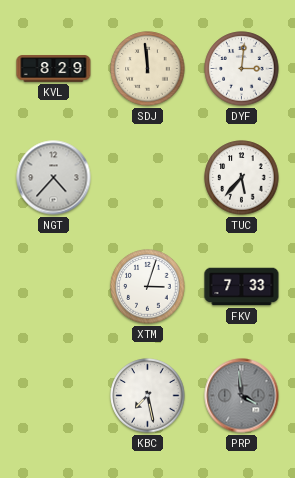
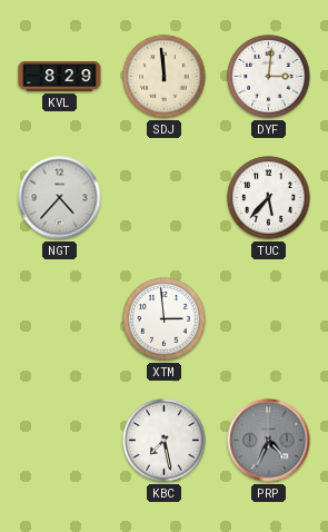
XTM: 3:03 -> 2:59
FKV: 7:33 -> none
PRP: 3:59 -> 4:34
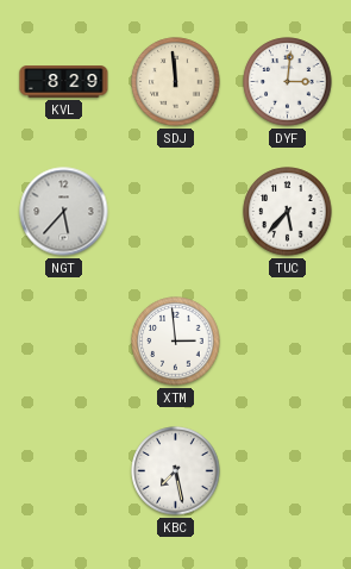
NGT: 4:37 -> 5:37
PRP: 4:34 -> none
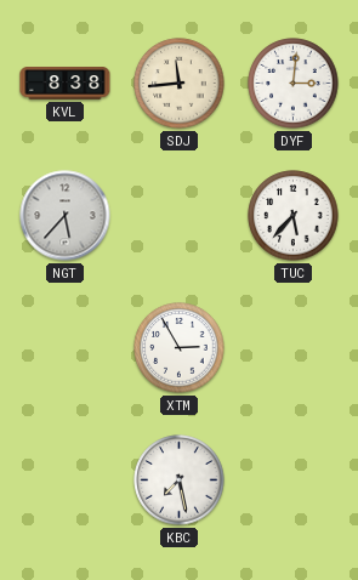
KVL: 8:29 -> 8:38
SDJ: 11:59 -> 11:44
XTM: 2:59 -> 2:55
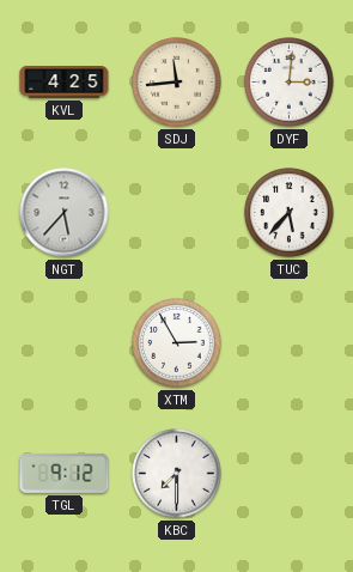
KVL: 8:38 -> 4:25
TGL: none -> 9:12
KBC: 7:28 -> 7:30
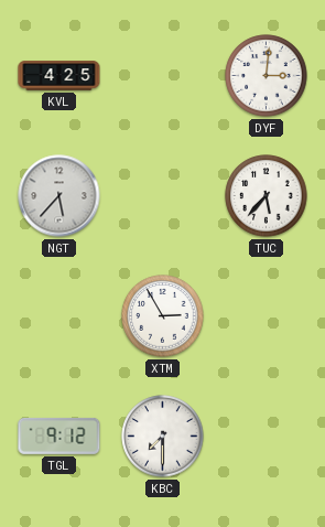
SDJ: 11:44 -> none
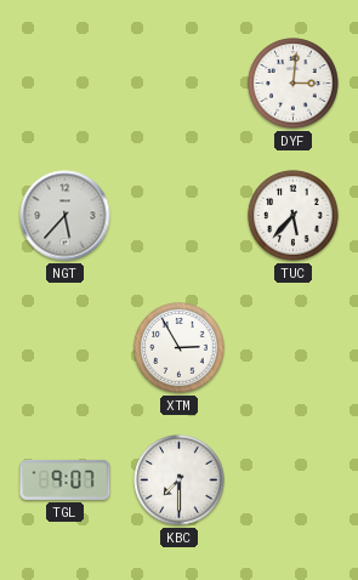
KVL: 4:25 -> none
TGL: 9:12 -> 9:07
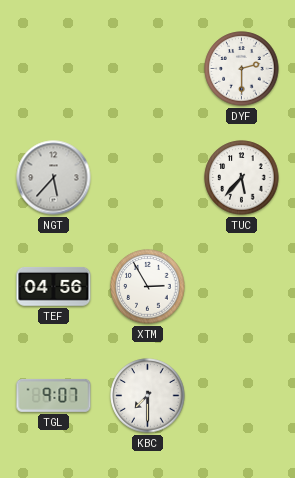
DYF: 3:01 -> 2:30
TEF: none -> 04:56
